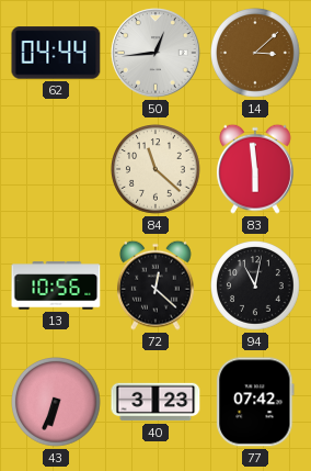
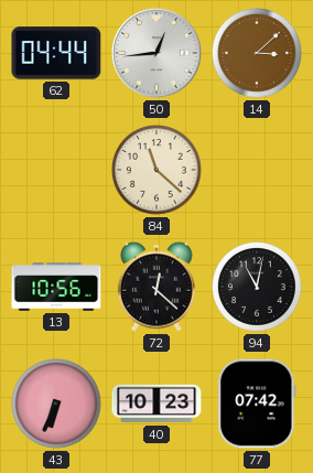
83: 5:59 -> none
40: 3:23 -> 10:23
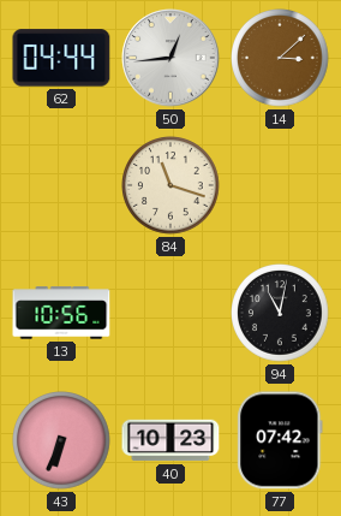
84: 11:22 -> 11:18
72: 12:22 -> none
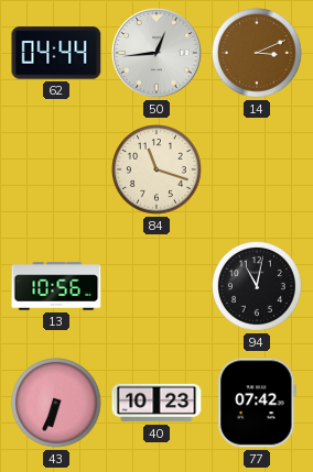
14: 3:08 -> 3:11
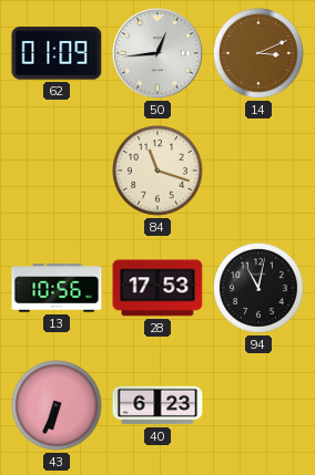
62: 04:44 -> 01:09
28: none -> 17:53
40: 10:23 -> 6:23
77: 07:42 -> none
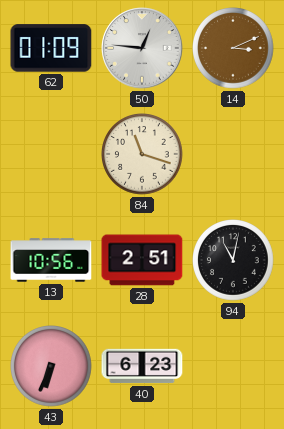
50: 12:44 -> 12:46
28: 17:53 -> 2:51
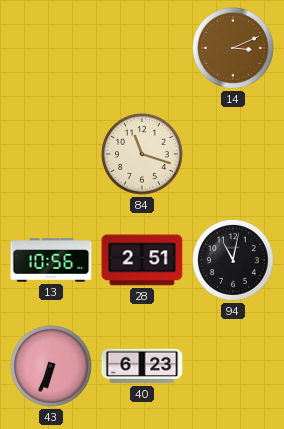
62: 01:09 -> none
50: 12:46 -> none
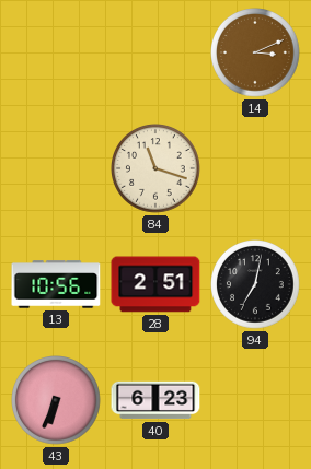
94: 11:02 -> 7:02
